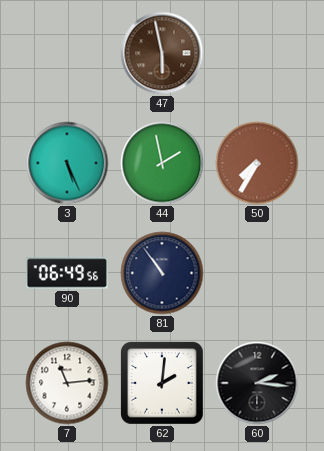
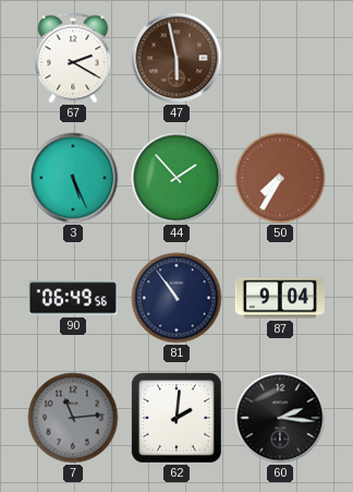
67: none -> 2:20
44: 1:58 -> 1:53
87: none -> 9:04
7 dial: white -> grey
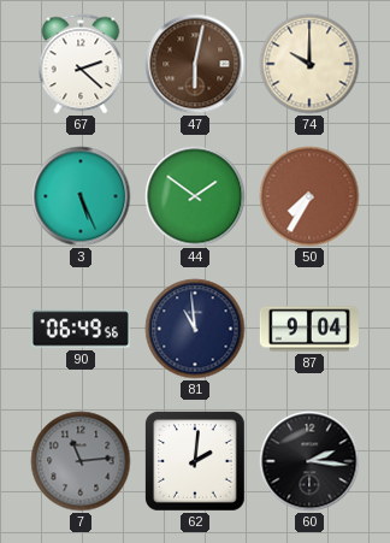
67: 2:20 -> 2:22
47: 5:58 -> 6:02
74: none -> 10:00
44: 1:53 -> 1:51
81: 10:54 -> 10:59
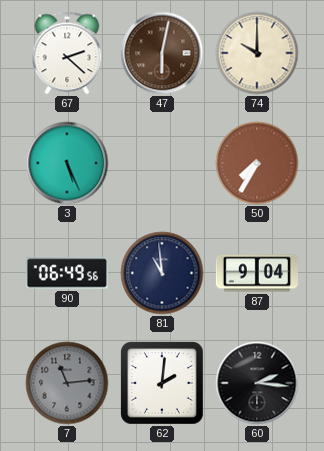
44: 1:51 -> none
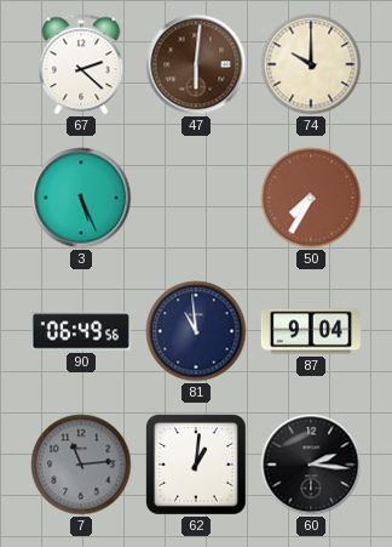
47: 6:02 -> 6:01
62: 2:01 -> 1:01
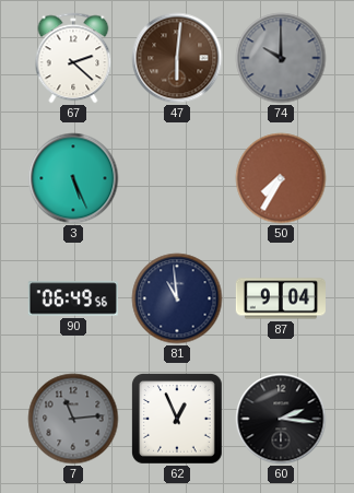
74 dial: cream -> grey
62: 1:01 -> 12:56
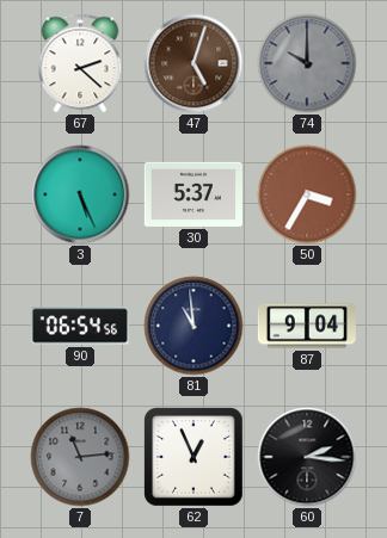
47: 6:01 -> 5:03
30: none -> 5:37
50: 7:35 -> 3:35
90: 06:49 -> 06:54
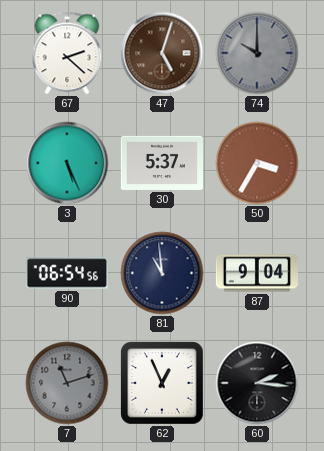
7: 11:14 -> 11:12
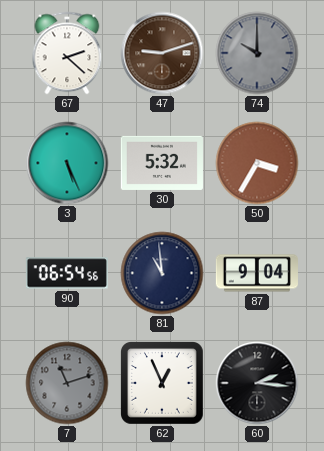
47: 5:03 -> 9:12
30: 5:37 -> 5:32
